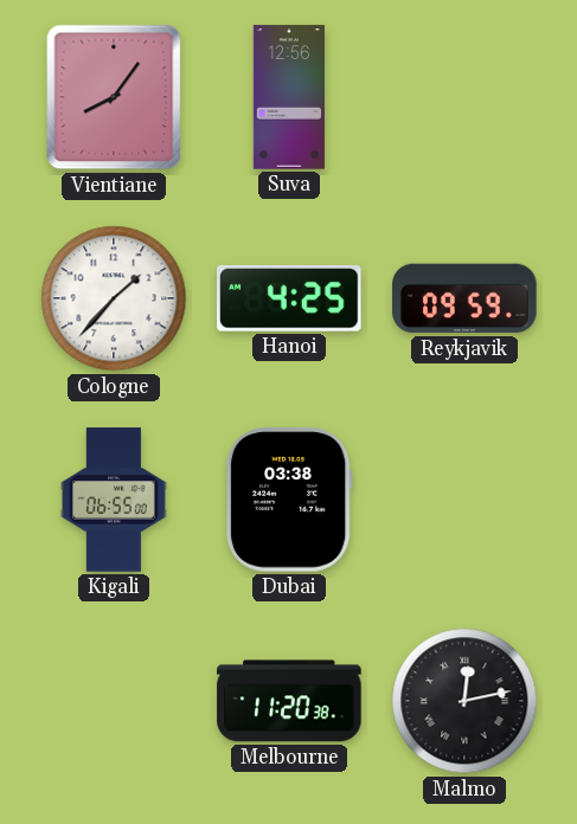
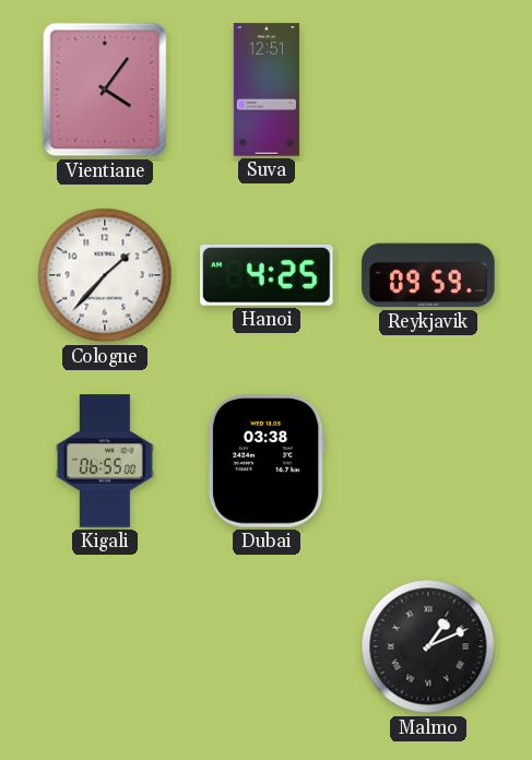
Vientiane: 8:06 -> 4:06
Suva: 12:56 -> 12:51
Melbourne: 11:20 -> none
Malmo: 12:13 -> 1:11
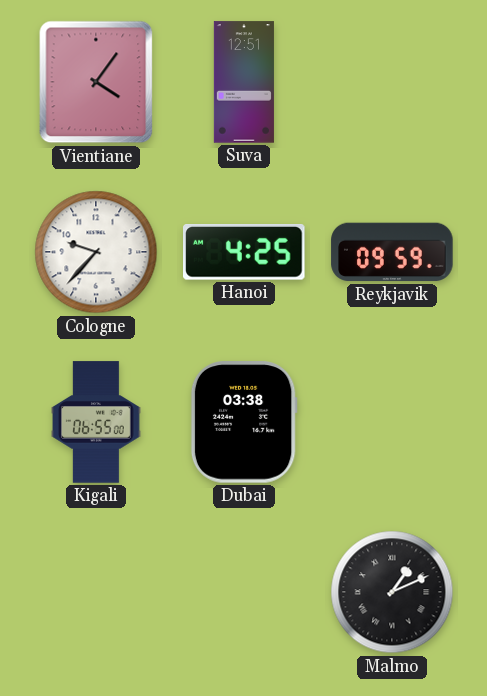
Cologne: 1:37 -> 9:37
